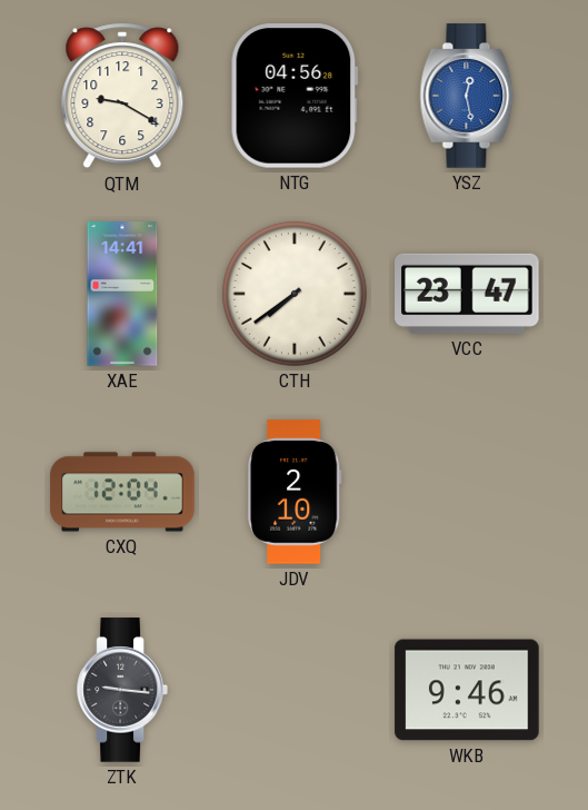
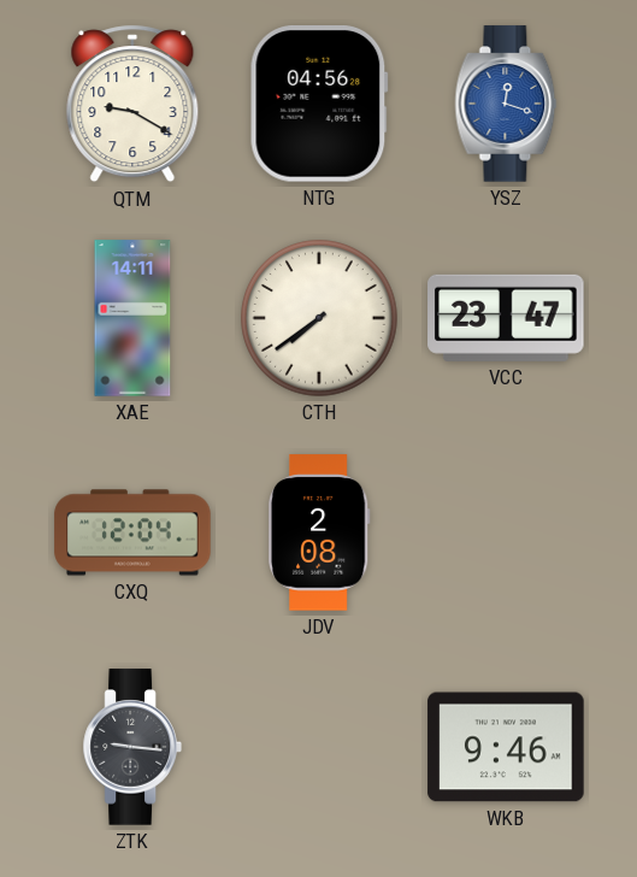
YSZ: 12:28 -> 12:18
XAE: 14:41 -> 14:11
JDV: 2:10 -> 2:08
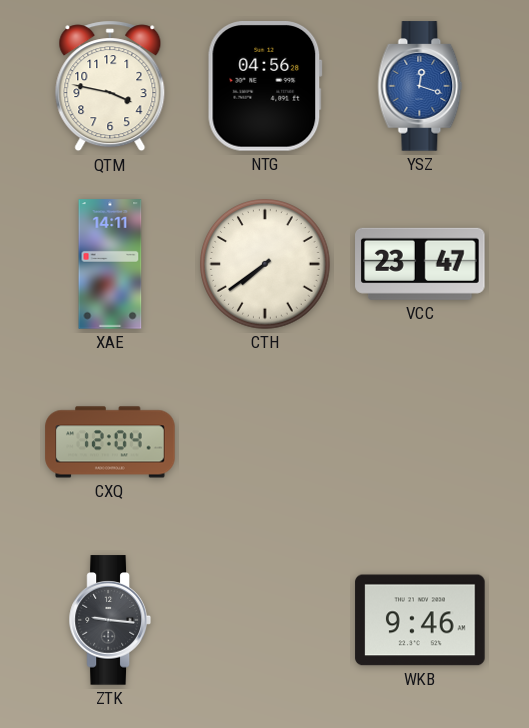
QTM: 9:20 -> 3:47
JDV: 2:08 -> none
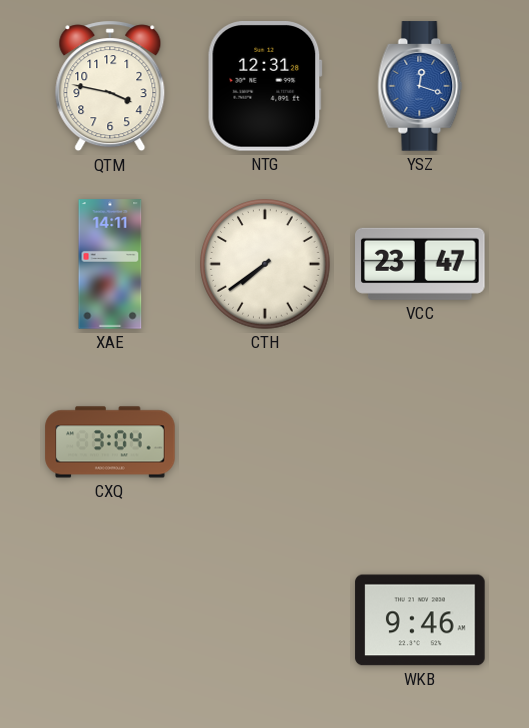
NTG: 04:56 -> 12:31
CXQ: 12:04 -> 3:04
ZTK: 9:16 -> none
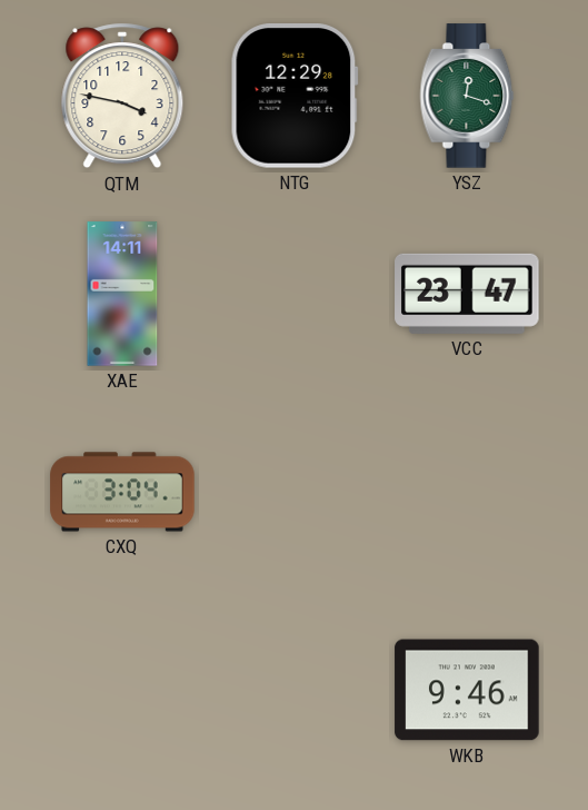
NTG: 12:31 -> 12:29
YSZ dial: blue -> green
CTH: 7:39 -> none
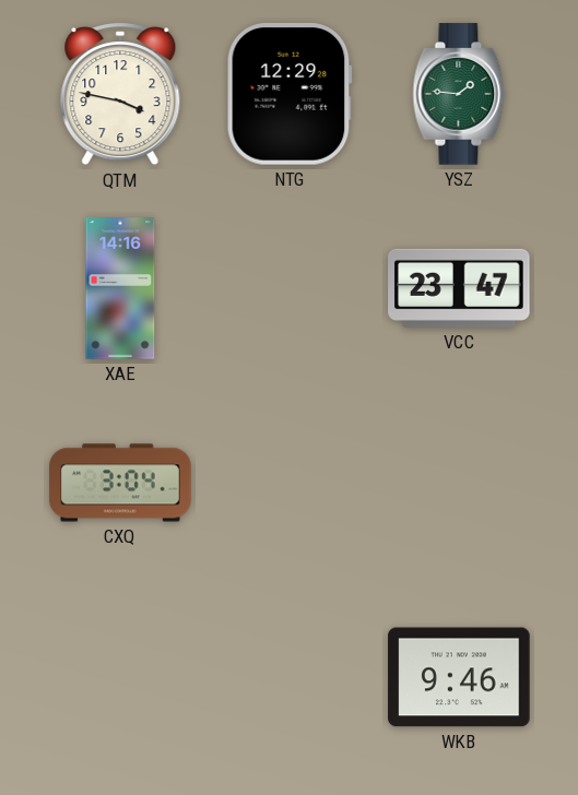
YSZ: 12:18 -> 1:46
XAE: 14:11 -> 14:16
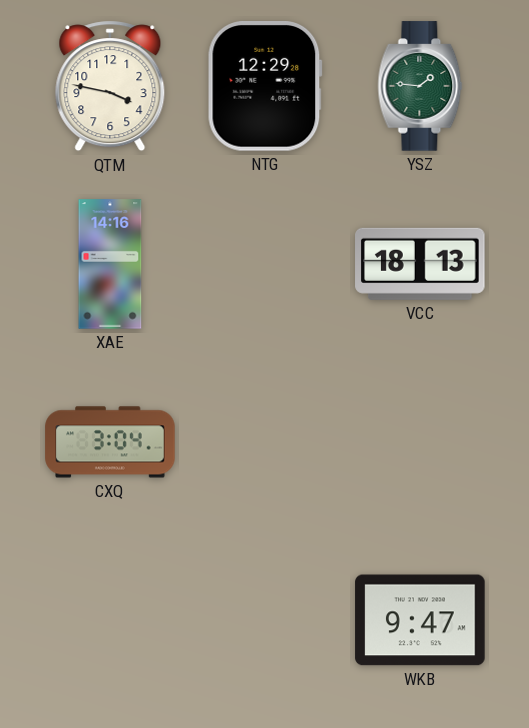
VCC: 23:47 -> 18:13
WKB: 9:46 -> 9:47
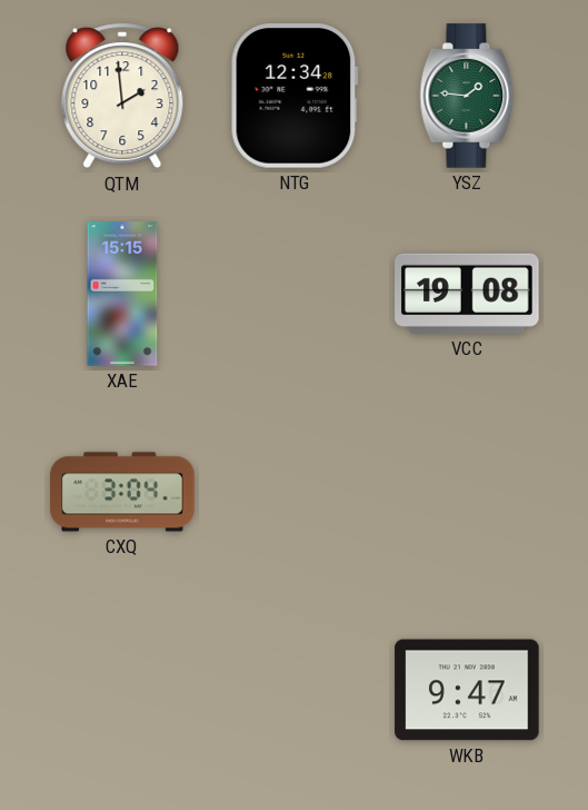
QTM: 3:47 -> 1:59
NTG: 12:29 -> 12:34
XAE: 14:16 -> 15:15
VCC: 18:13 -> 19:08
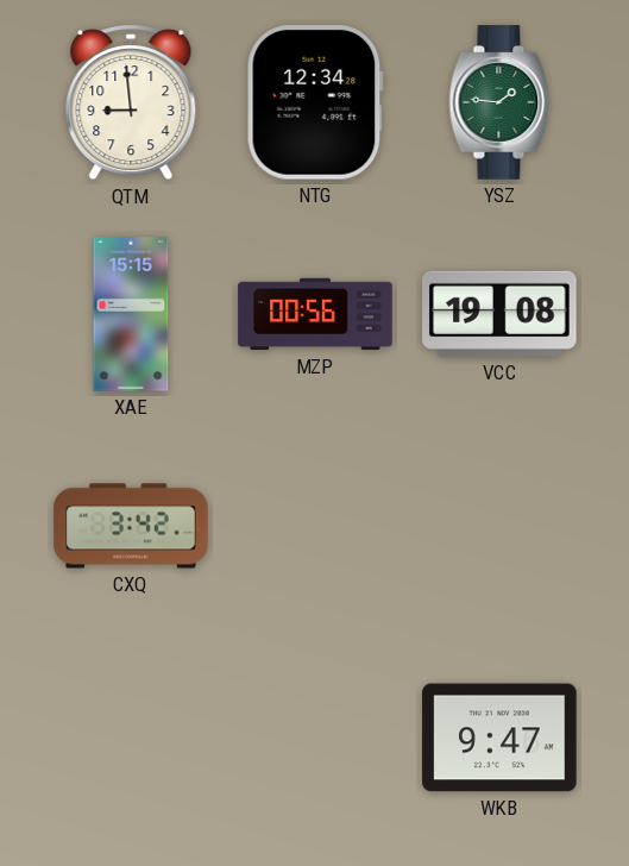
QTM: 1:59 -> 8:59
MZP: none -> 00:56
CXQ: 3:04 -> 3:42
